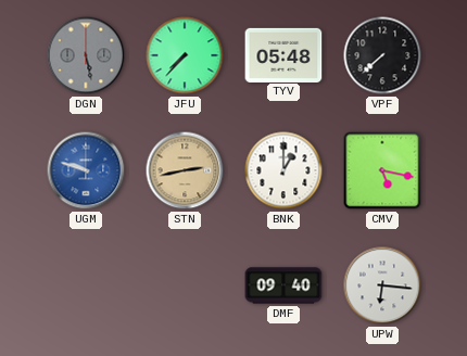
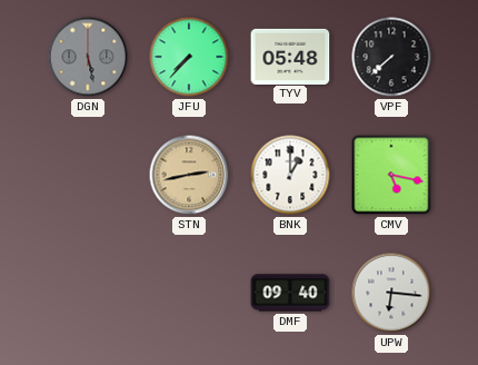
UGM: 9:48 -> none
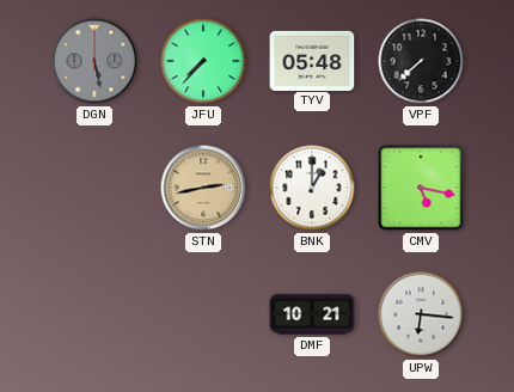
DMF: 09:40 -> 10:21
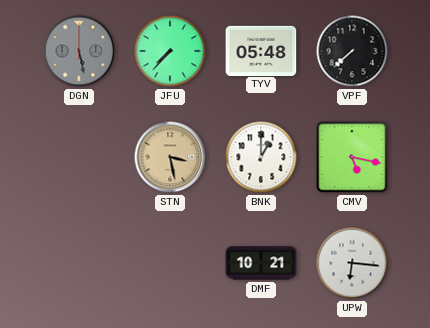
STN: 2:43 -> 3:28
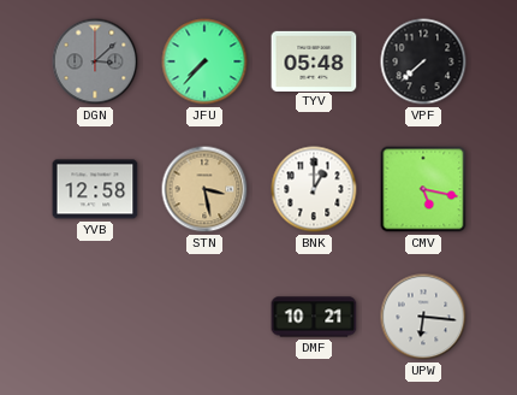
DGN: 5:28 -> 3:08
YVB: none -> 12:58
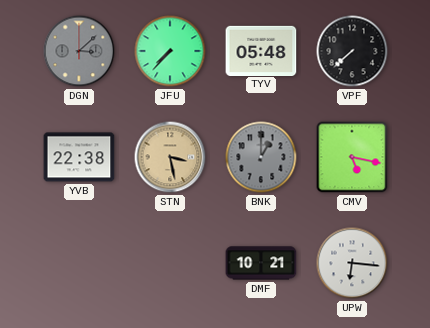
YVB: 12:58 -> 22:38
BNK dial: white -> grey
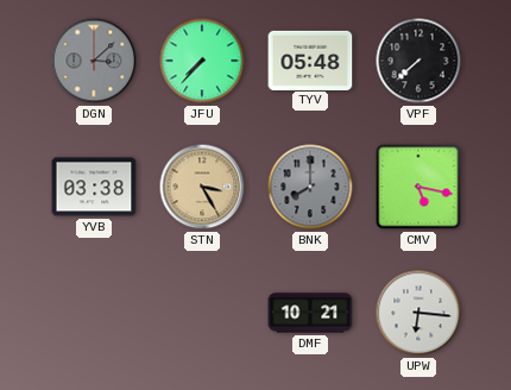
YVB: 22:38 -> 03:38
STN: 3:28 -> 3:25
BNK: 1:00 -> 8:00
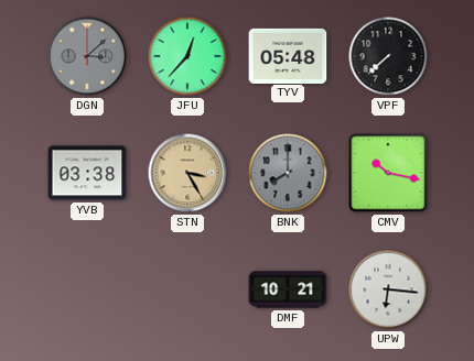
JFU: 7:37 -> 12:37
CMV: 5:17 -> 10:17
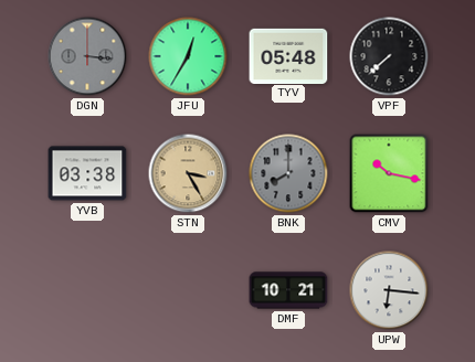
DGN: 3:08 -> 3:16
JFU: 12:37 -> 12:35
